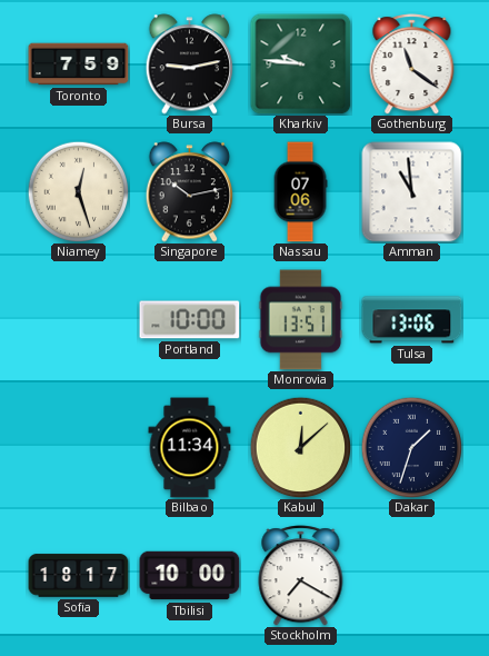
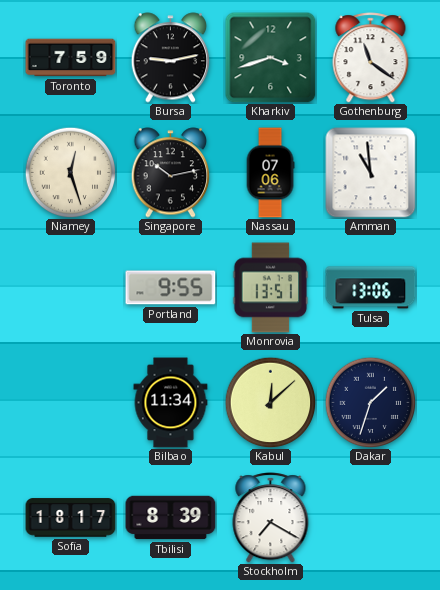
Kharkiv: 9:46 -> 3:42
Portland: 10:00 -> 9:55
Tbilisi: 10:00 -> 8:39
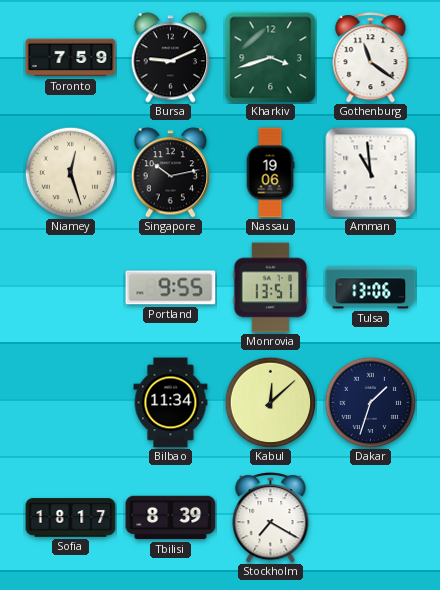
Bursa: 9:13 -> 9:11
Nassau: 07:06 -> 19:06
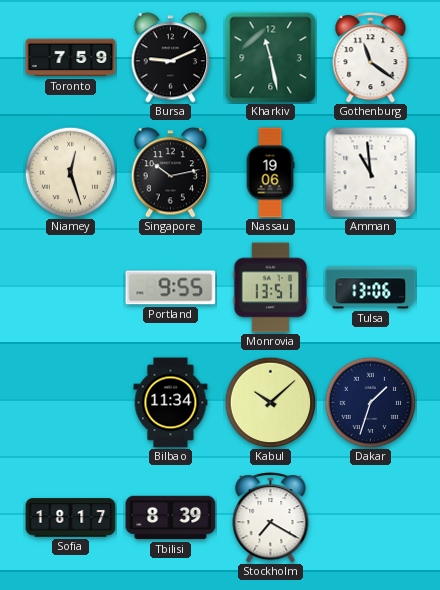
Kharkiv: 3:42 -> 11:28
Kabul: 12:08 -> 10:08
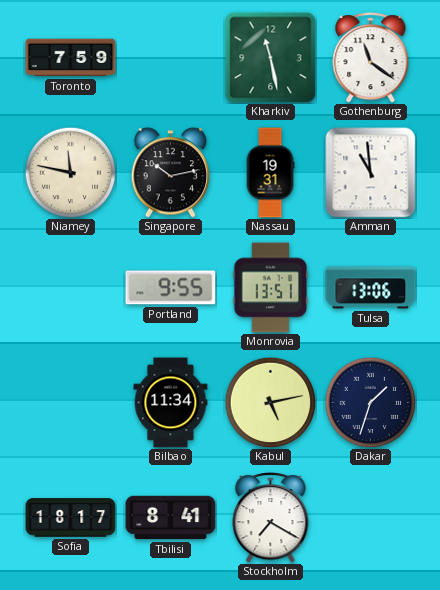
Bursa: 9:11 -> none
Niamey: 12:27 -> 11:47
Nassau: 19:06 -> 19:31
Kabul: 10:08 -> 5:13
Tbilisi: 8:39 -> 8:41
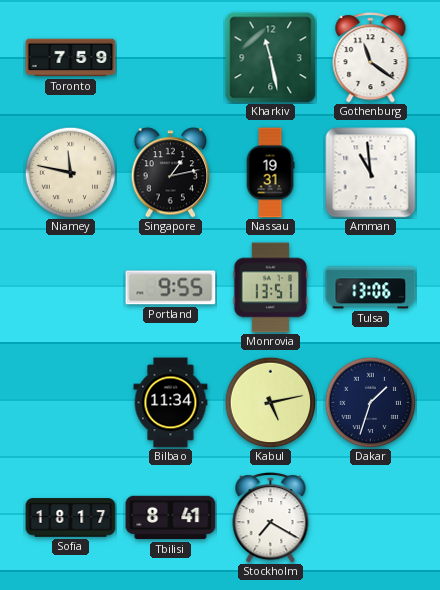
Singapore: 10:13 -> 1:13
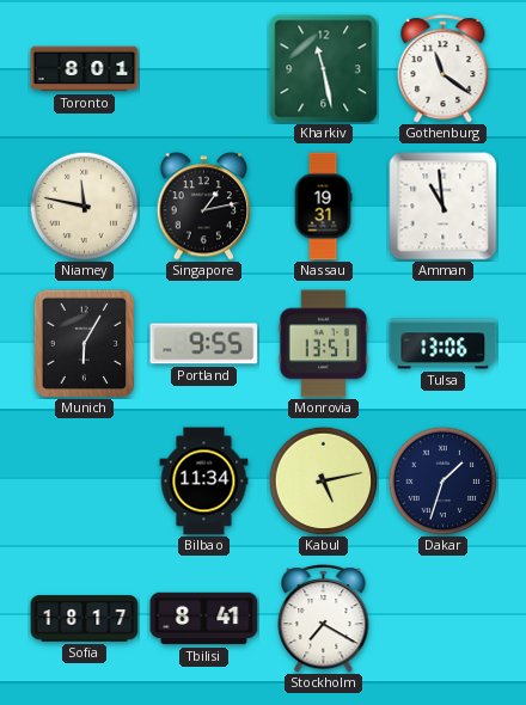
Toronto: 7:59 -> 8:01
Munich: none -> 6:05
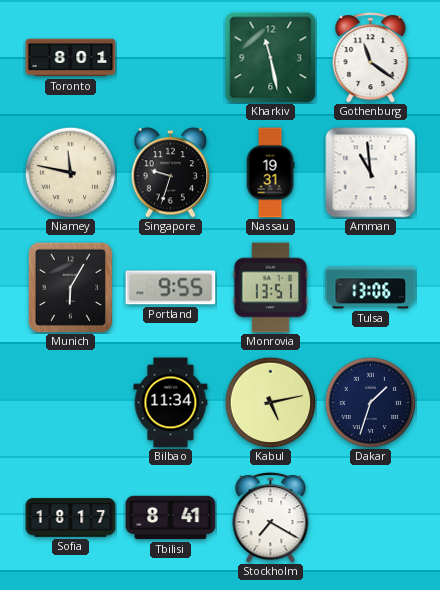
Singapore: 1:13 -> 9:33
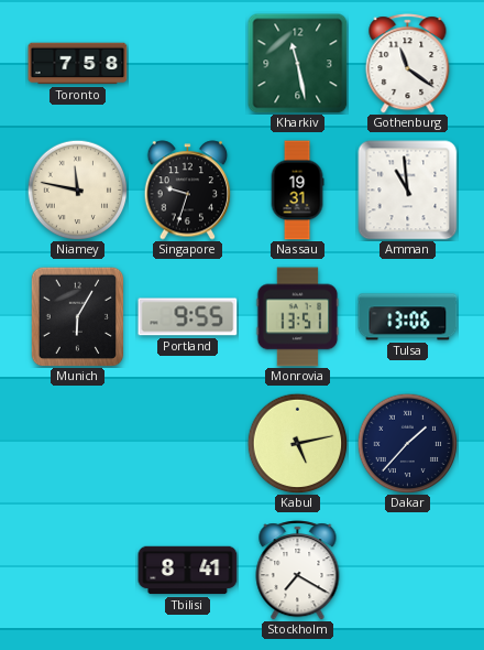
Toronto: 8:01 -> 7:58
Bilbao: 11:34 -> none
Dakar: 1:33 -> 1:37
Sofia: 18:17 -> none
